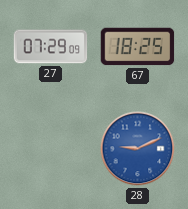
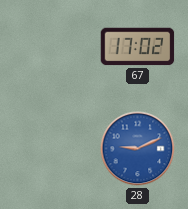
27: 07:29 -> none
67: 18:25 -> 17:02
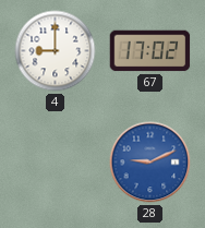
4: none -> 9:00
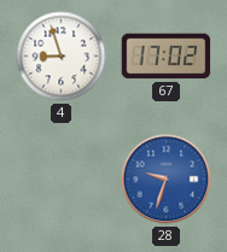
4: 9:00 -> 8:57
28: 9:11 -> 9:33
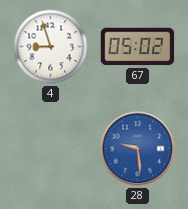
67: 17:02 -> 05:02
28: 9:33 -> 9:29
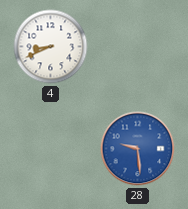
4: 8:57 -> 8:41
67: 05:02 -> none
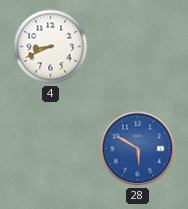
28: 9:29 -> 5:50
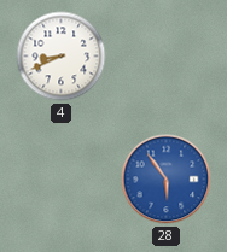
28: 5:50 -> 5:54
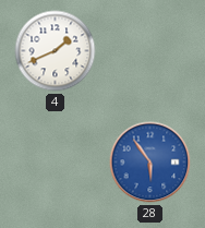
4: 8:41 -> 1:41
